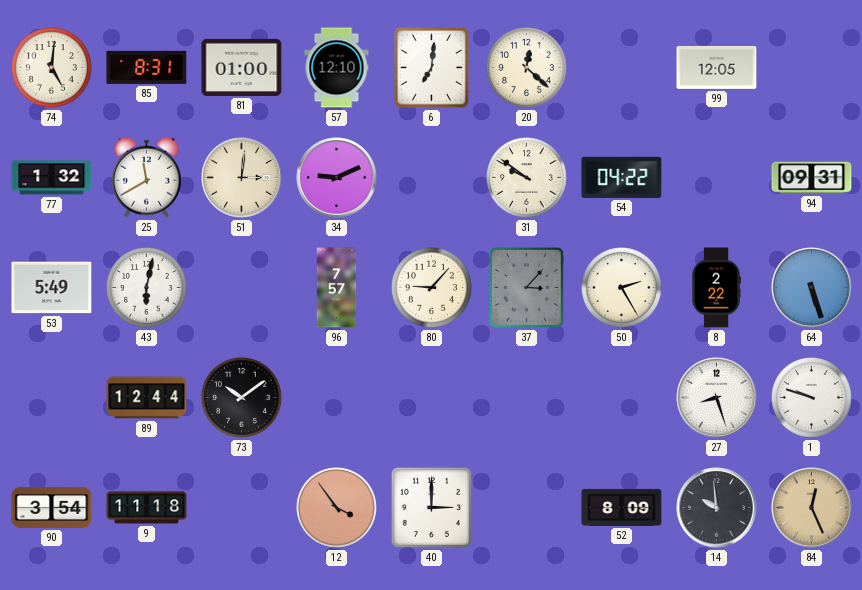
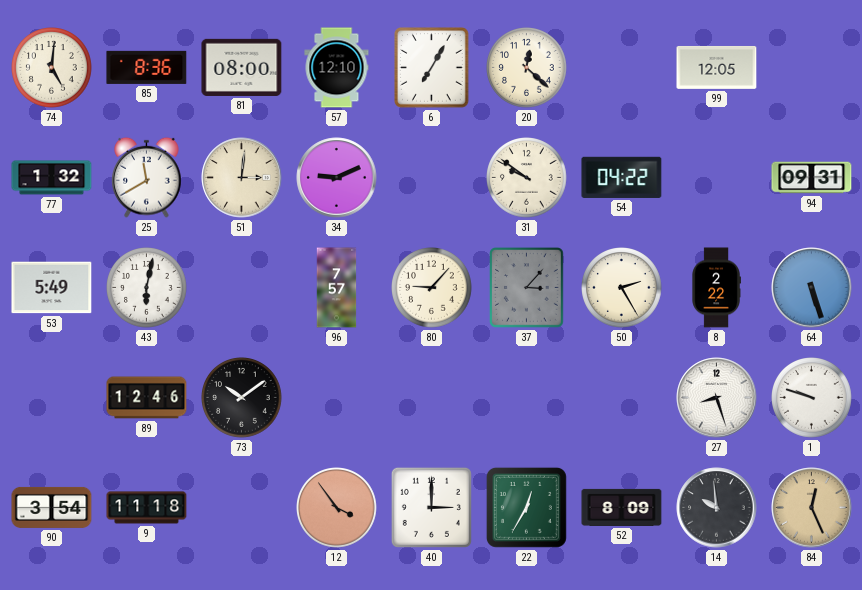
85: 8:31 -> 8:36
81: 01:00 -> 08:00
6: 7:01 -> 7:05
89: 12:44 -> 12:46
22: none -> 12:35
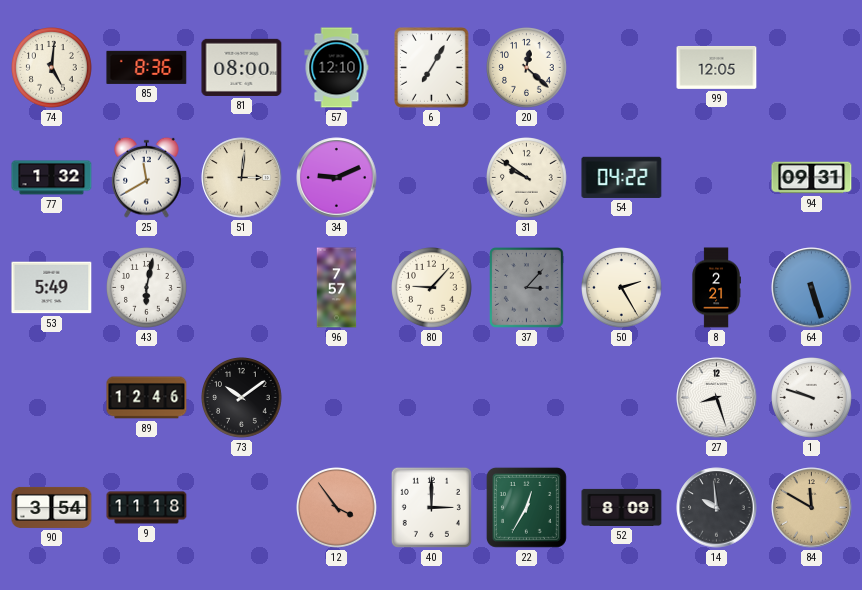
8: 2:22 -> 2:21
84: 12:26 -> 11:50
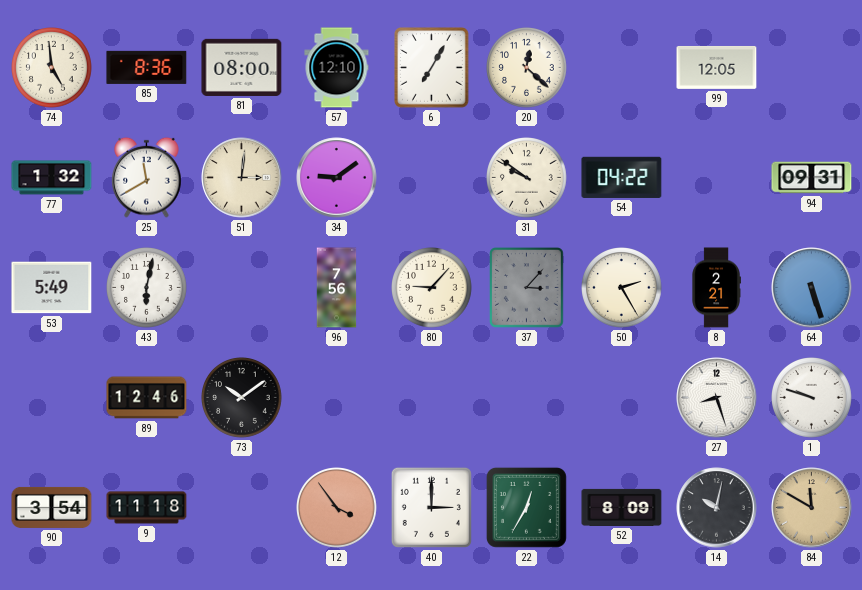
74: 5:01 -> 4:59
34: 9:11 -> 9:09
96: 7:57 -> 7:56
14: 9:59 -> 10:02
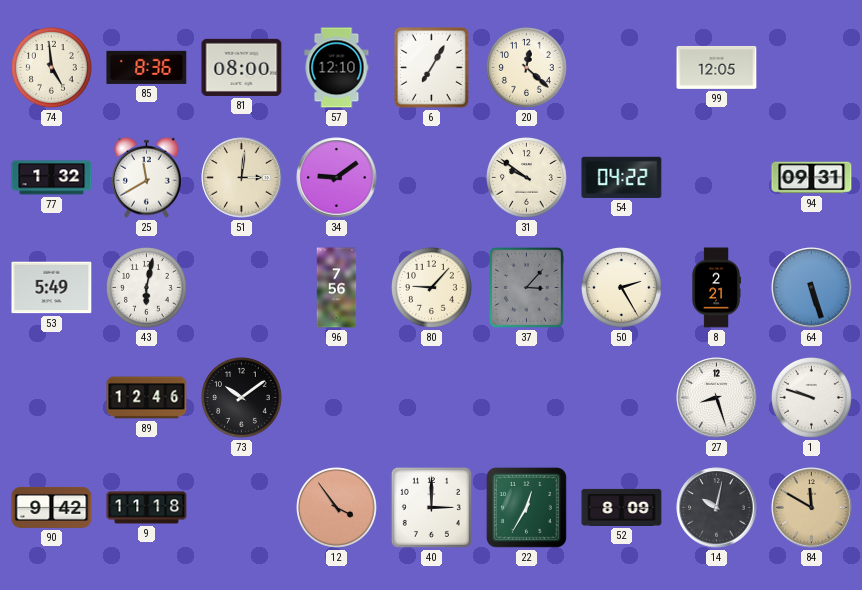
90: 3:54 -> 9:42
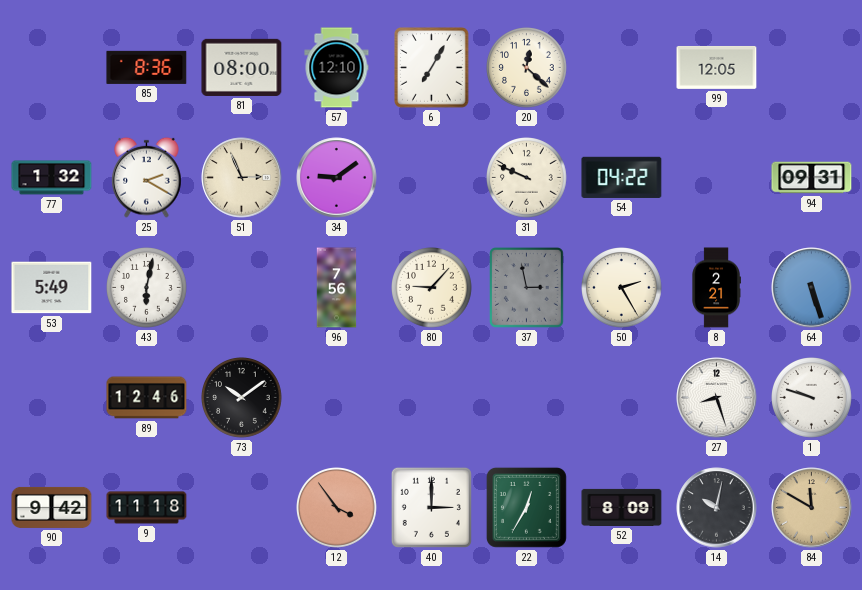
74: 4:59 -> none
25: 11:40 -> 2:20
51: 3:01 -> 2:56
31: 9:51 -> 9:49
37: 3:07 -> 2:58
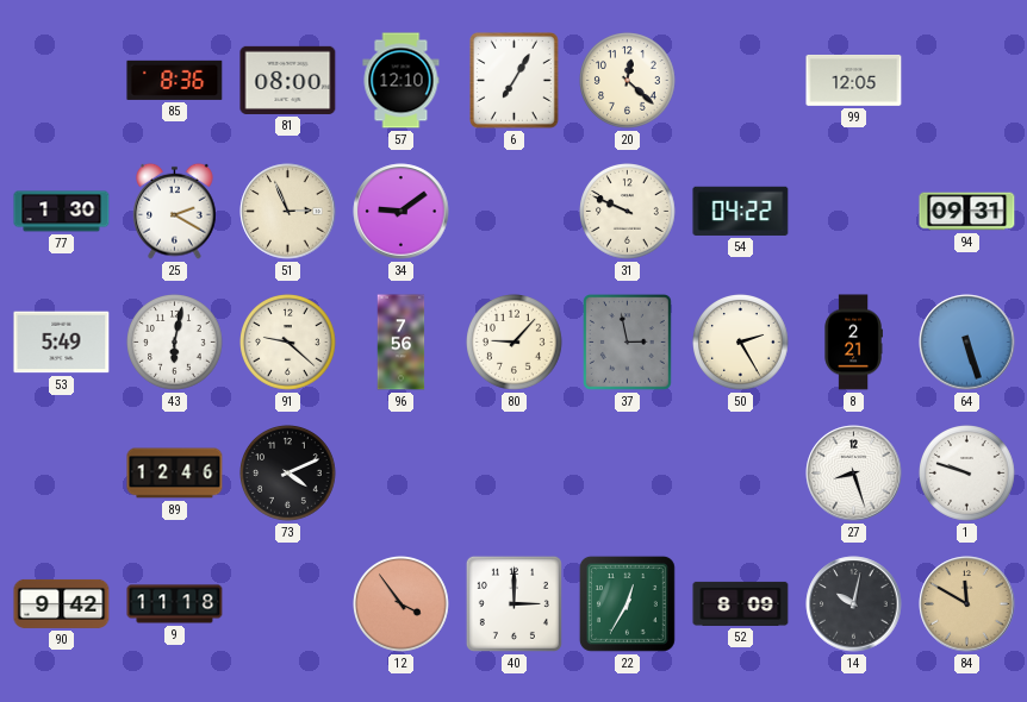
77: 1:32 -> 1:30
91: none -> 9:22
73: 10:09 -> 4:11
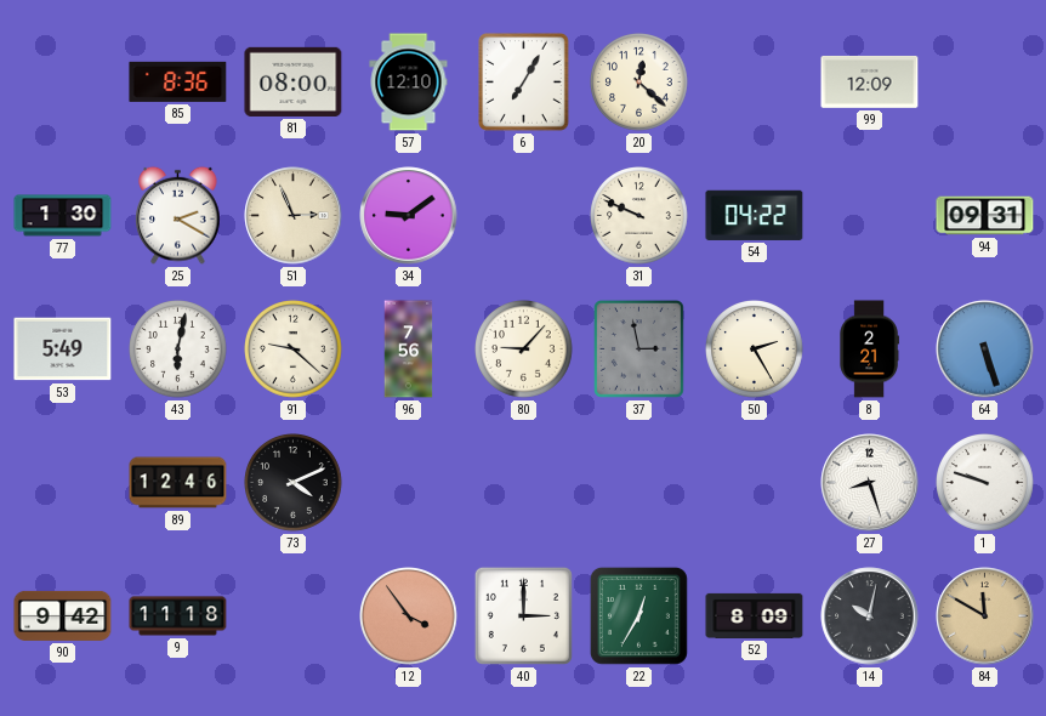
99: 12:05 -> 12:09
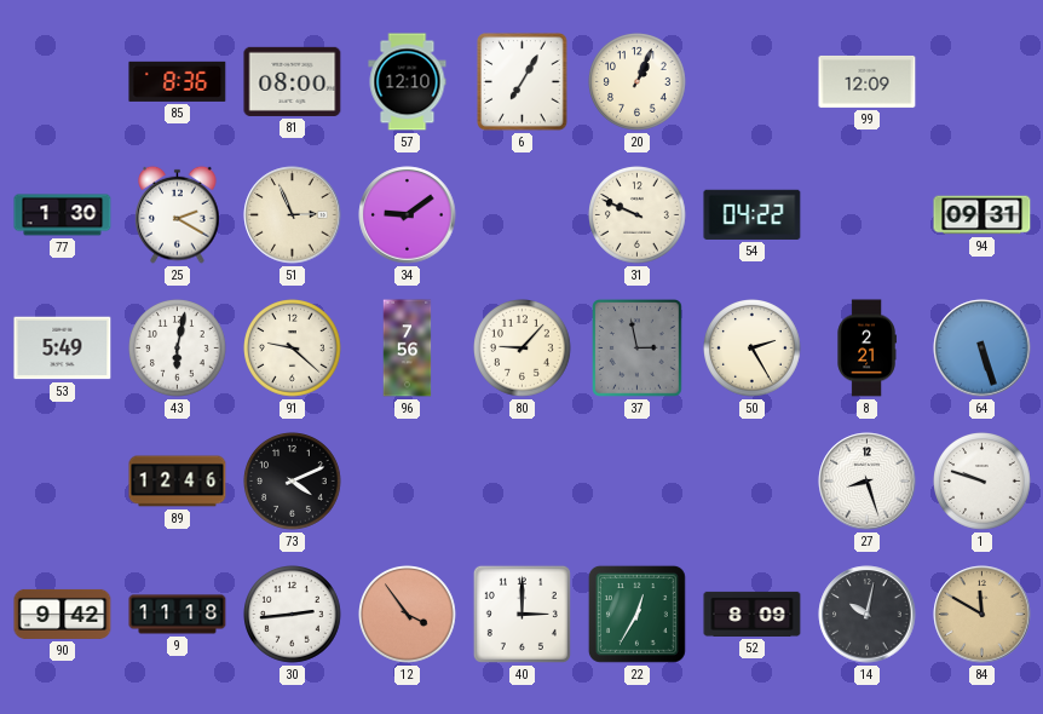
20: 12:22 -> 1:04
30: none -> 2:44
